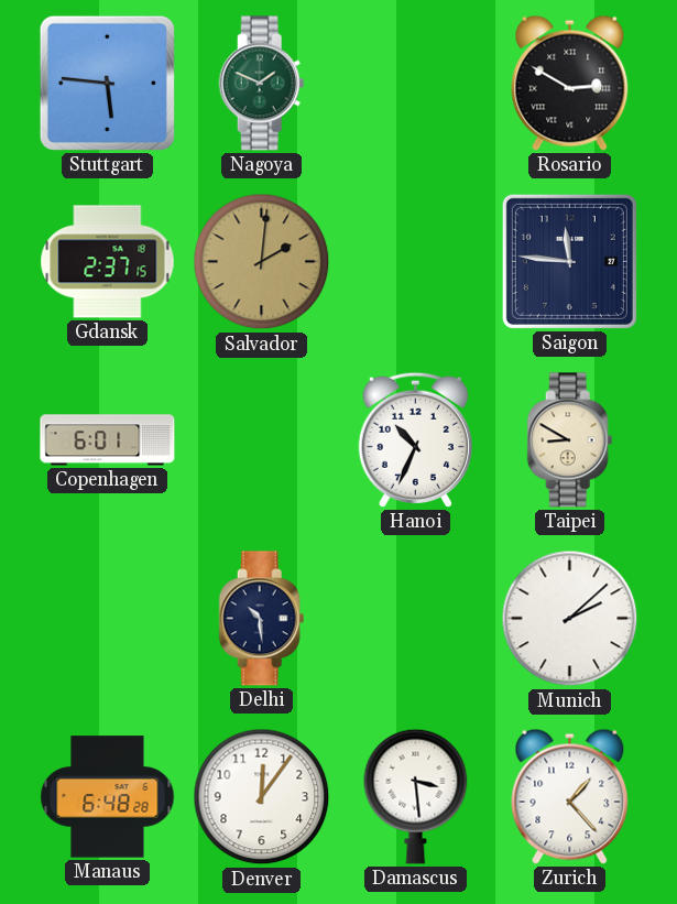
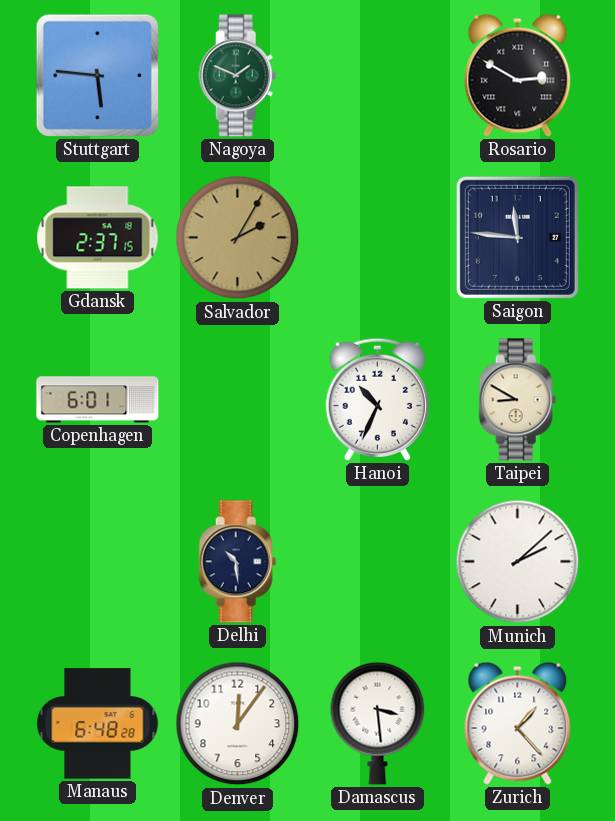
Salvador: 2:01 -> 2:05
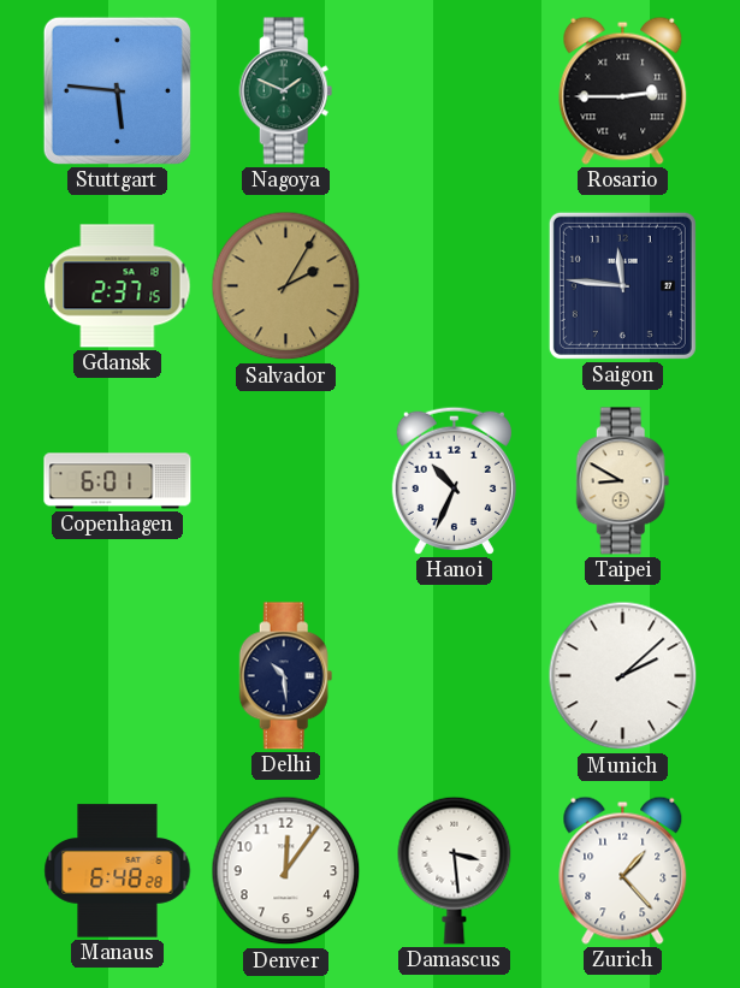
Rosario: 2:50 -> 2:45
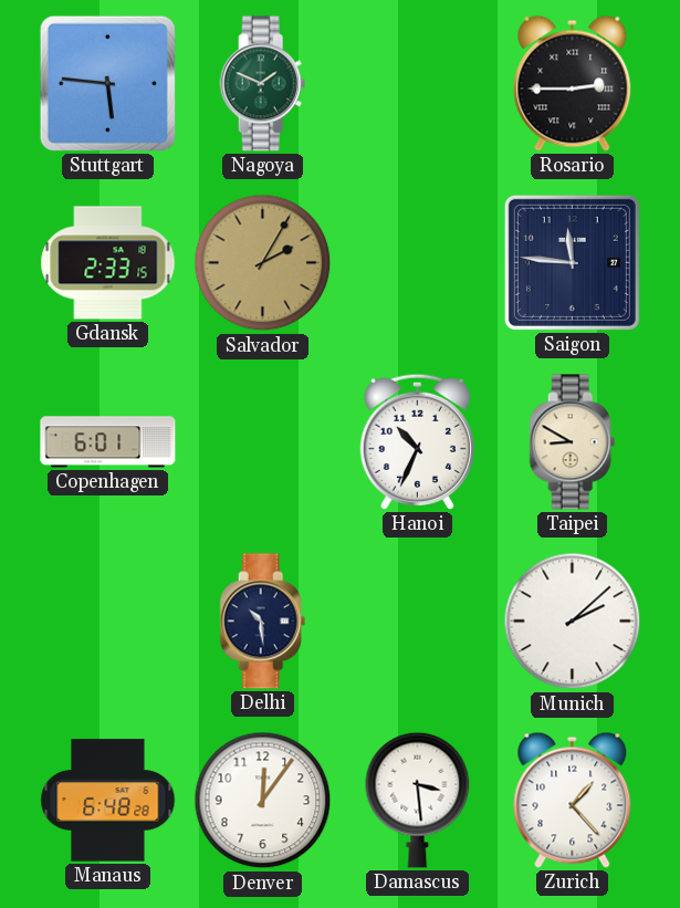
Gdansk: 2:37 -> 2:33
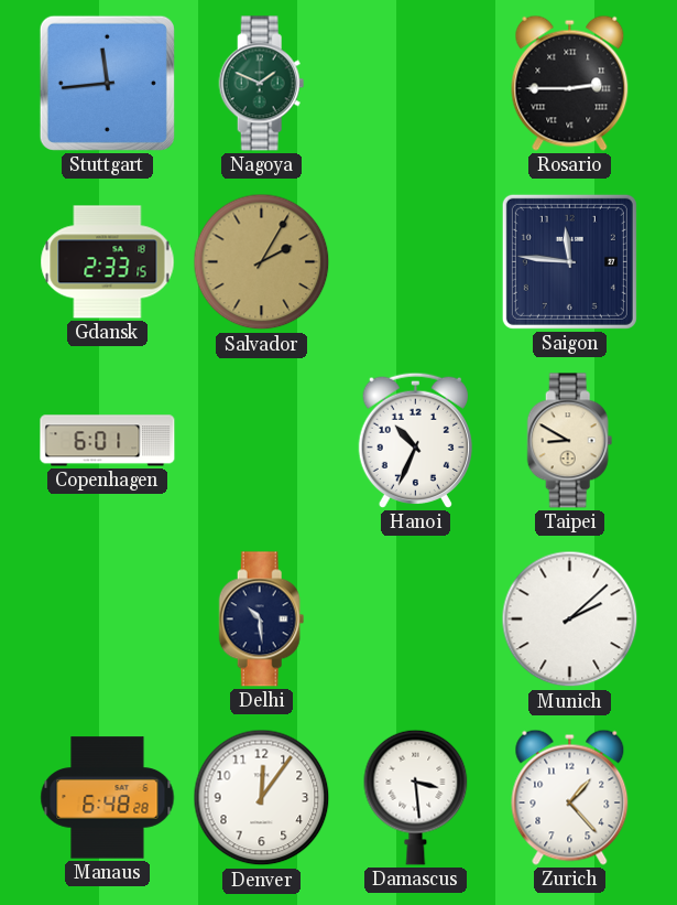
Stuttgart: 5:46 -> 11:44
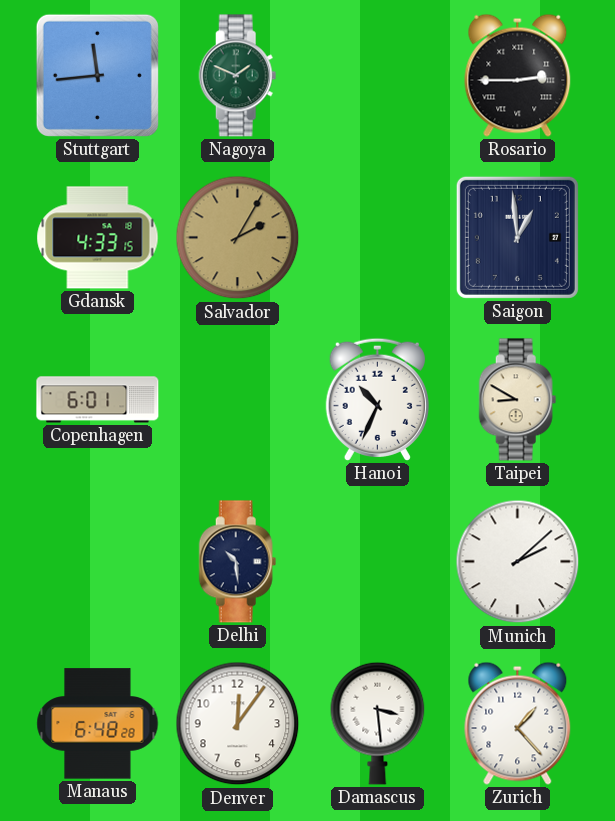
Gdansk: 2:33 -> 4:33
Saigon: 11:46 -> 12:59
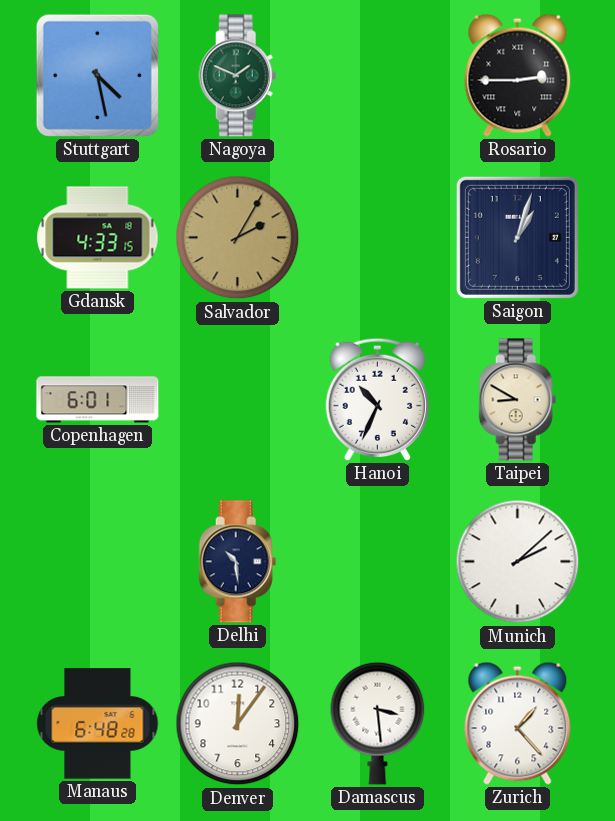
Stuttgart: 11:44 -> 4:28
Saigon: 12:59 -> 1:03
